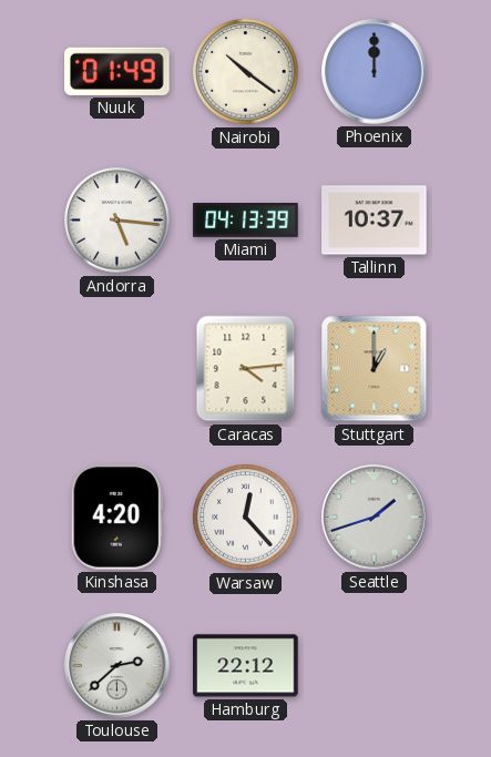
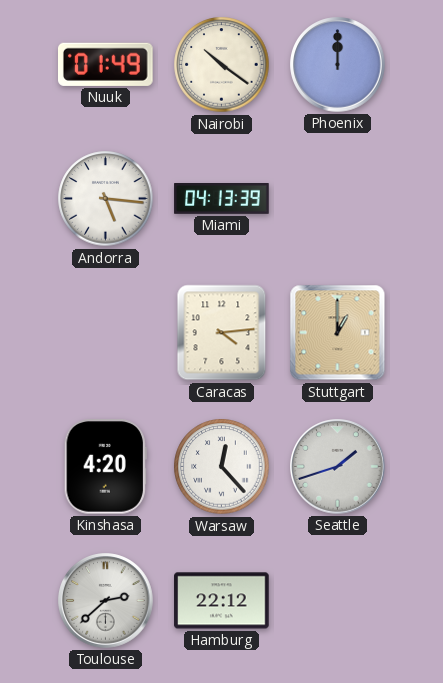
Tallinn: 10:37 -> none
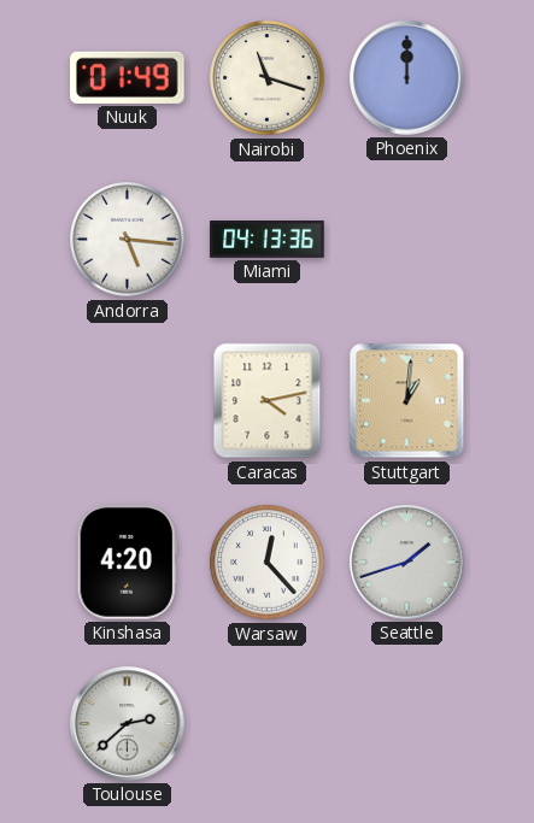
Nairobi: 10:21 -> 11:18
Miami: 04:13:39 -> 04:13:36
Caracas: 4:14 -> 4:13
Stuttgart: 1:00 -> 1:01
Hamburg: 22:12 -> none
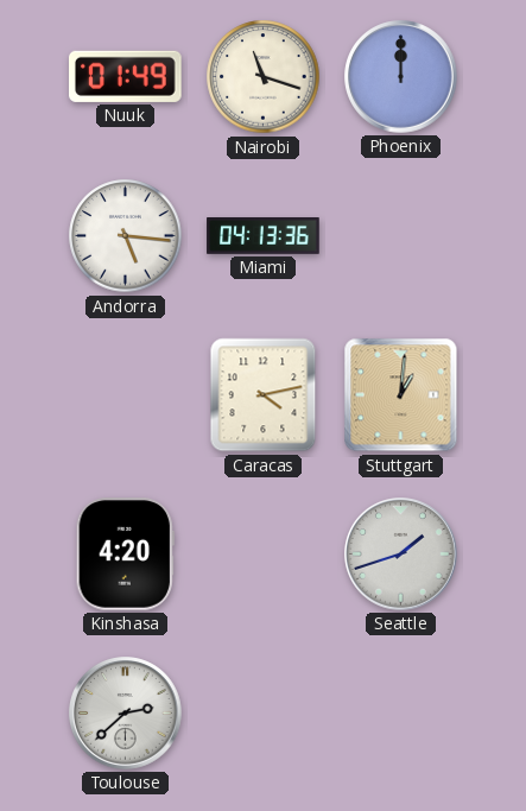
Warsaw: 12:23 -> none
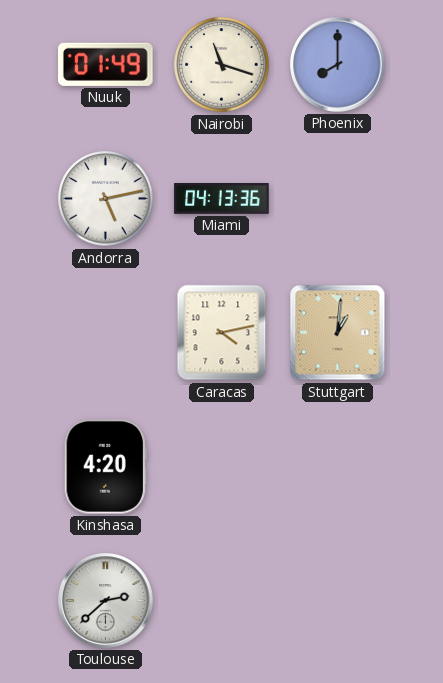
Phoenix: 12:00 -> 8:00
Andorra: 5:16 -> 5:13
Seattle: 1:42 -> none
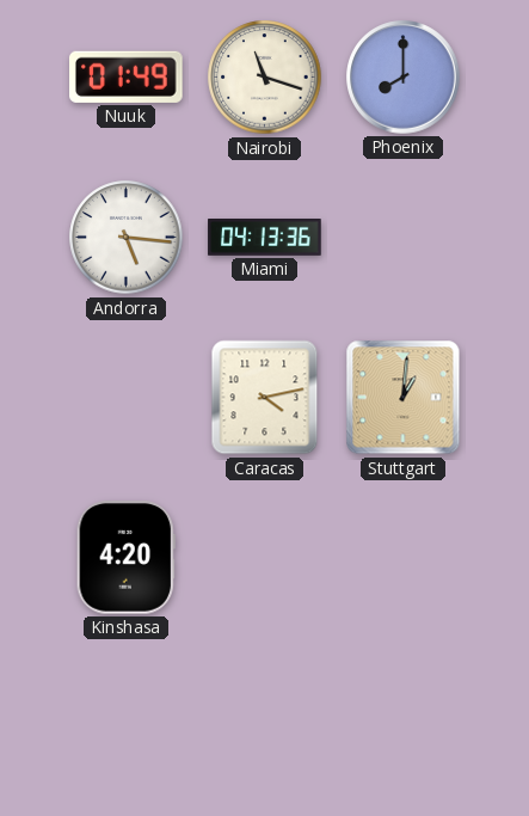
Andorra: 5:13 -> 5:16
Toulouse: 2:38 -> none
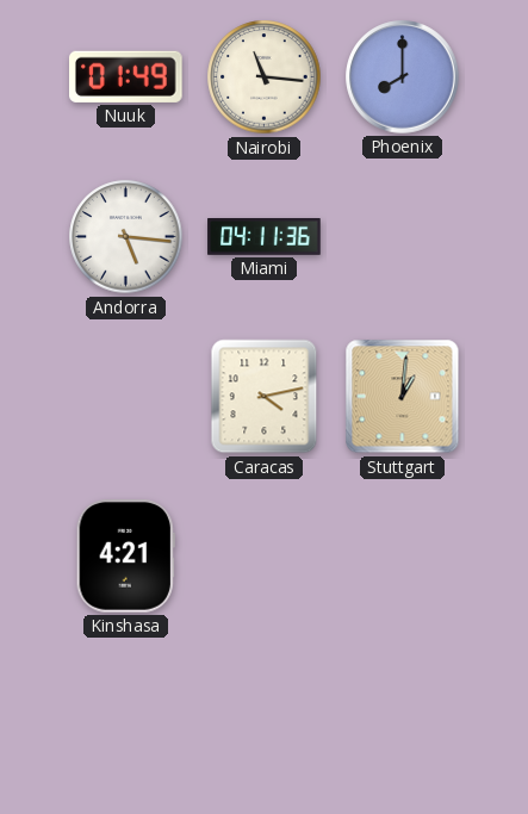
Nairobi: 11:18 -> 11:16
Miami: 04:13 -> 04:11
Kinshasa: 4:20 -> 4:21
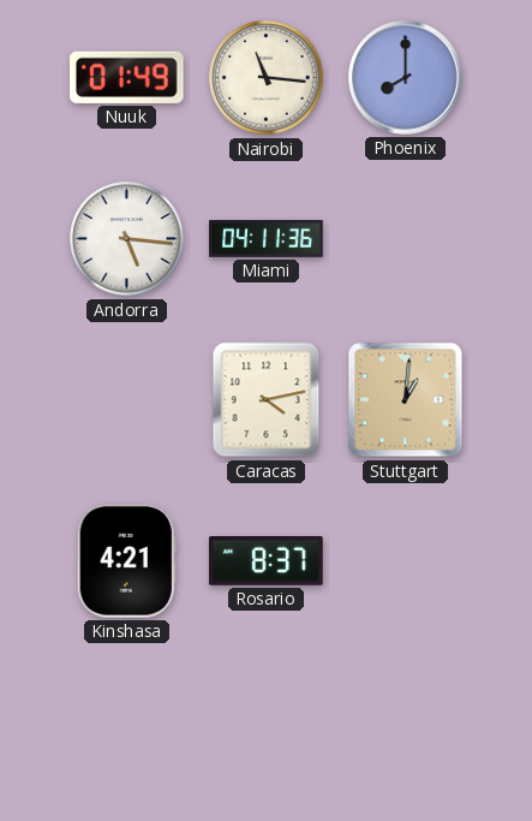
Rosario: none -> 8:37
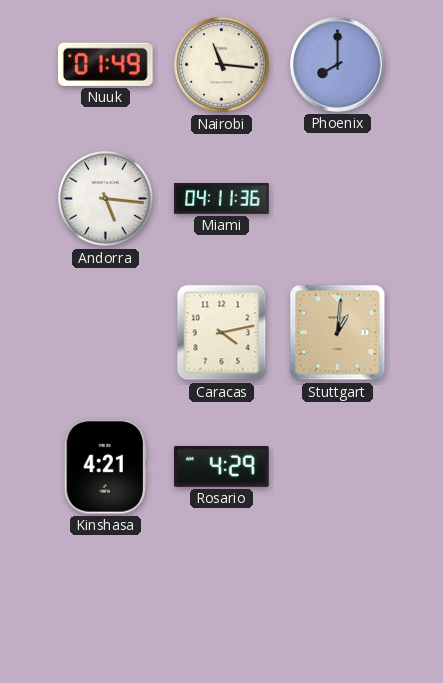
Rosario: 8:37 -> 4:29
